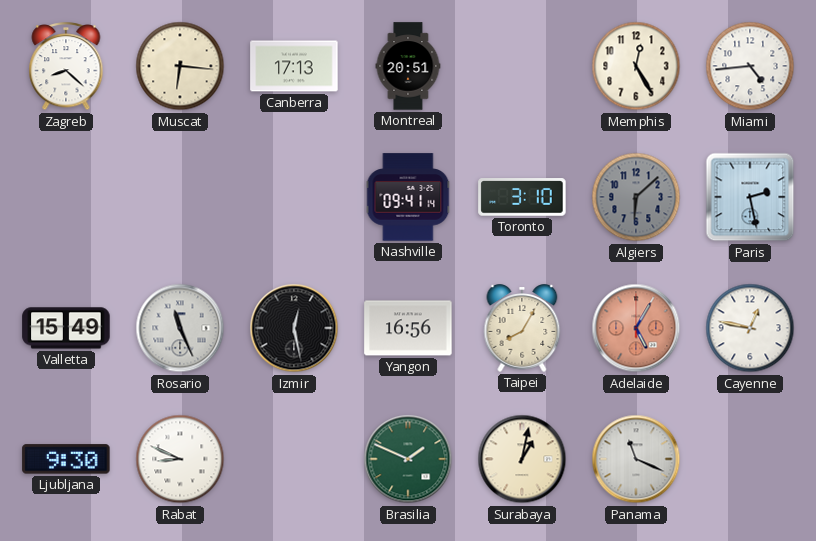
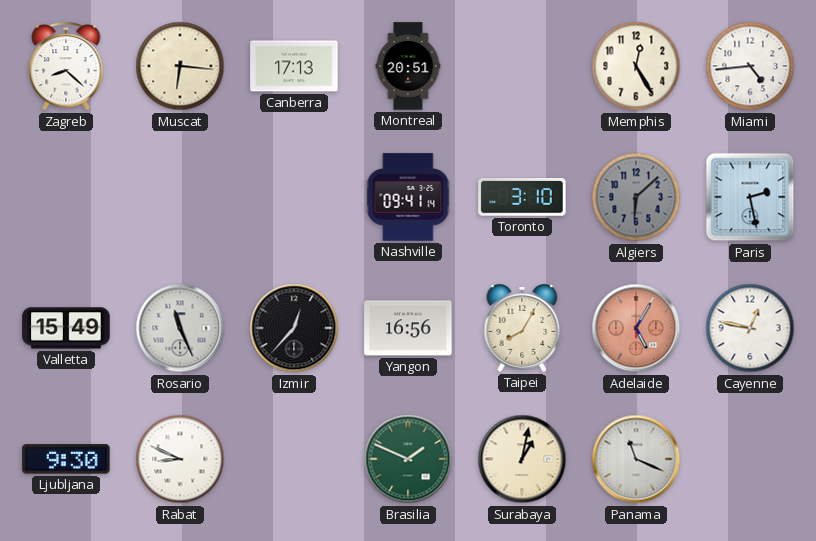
Izmir: 12:28 -> 12:37
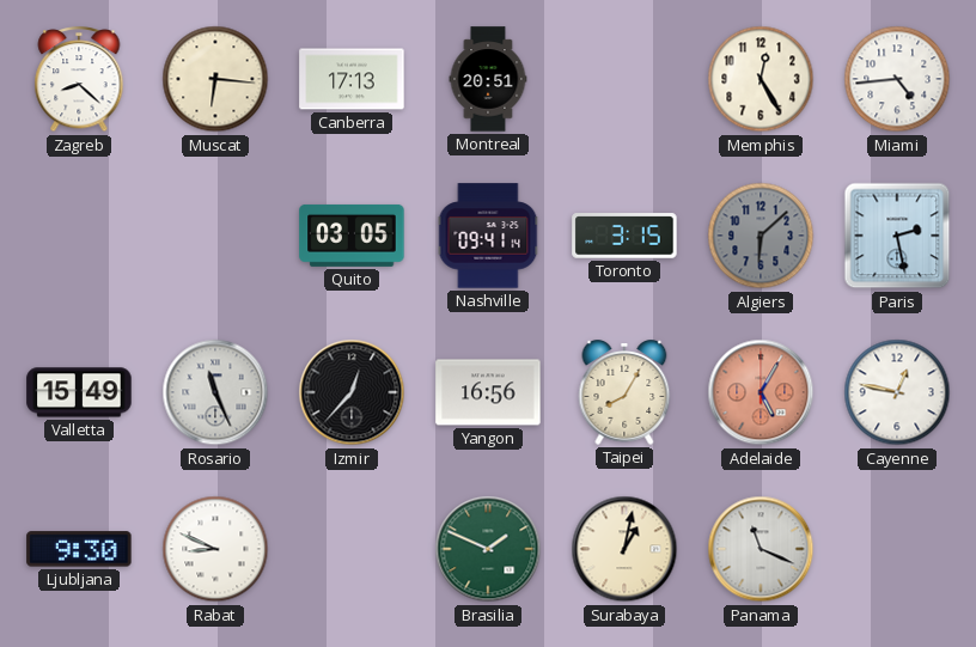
Quito: none -> 03:05
Toronto: 3:10 -> 3:15
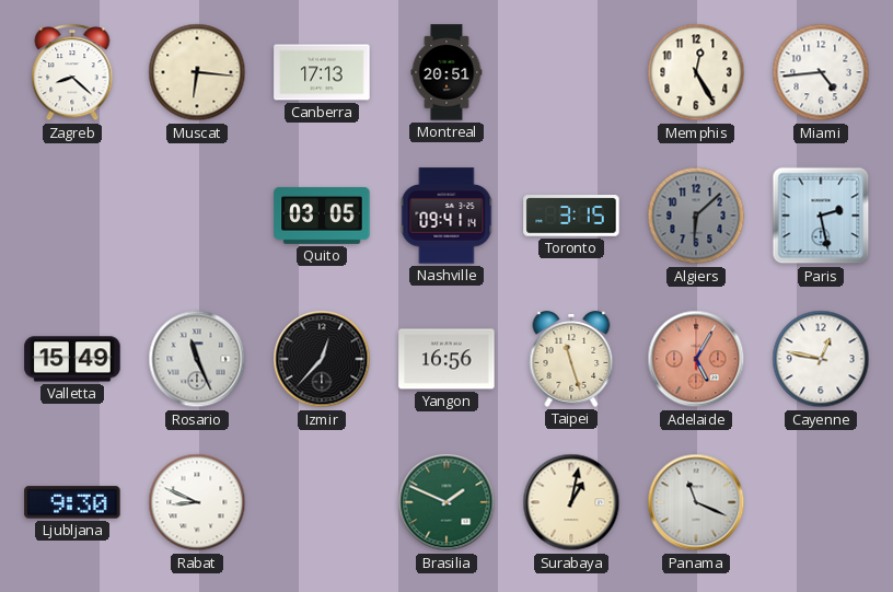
Taipei: 8:05 -> 11:27
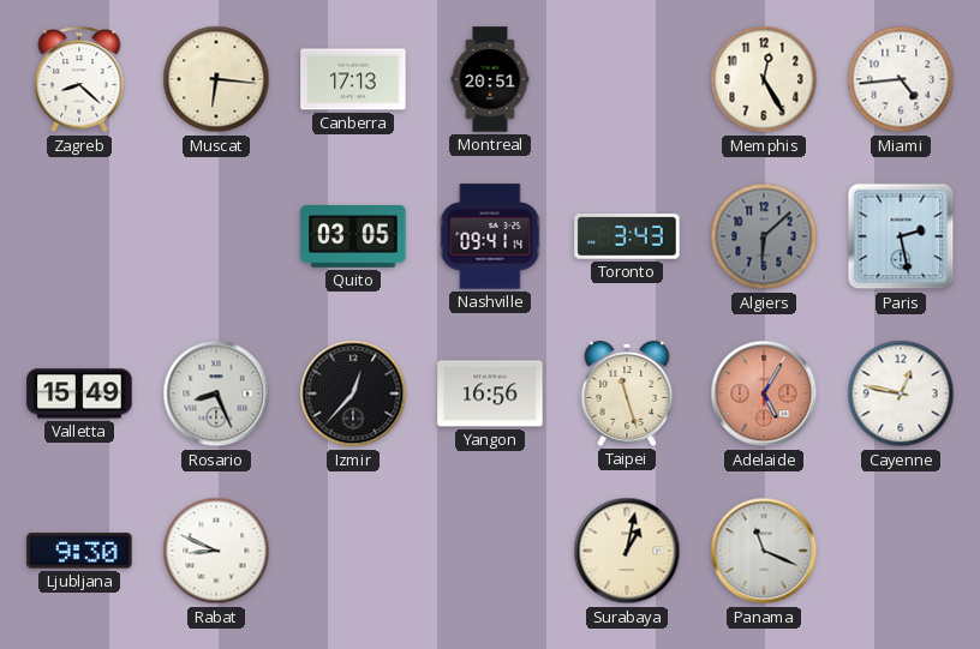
Toronto: 3:15 -> 3:43
Rosario: 11:26 -> 8:26
Brasilia: 1:49 -> none
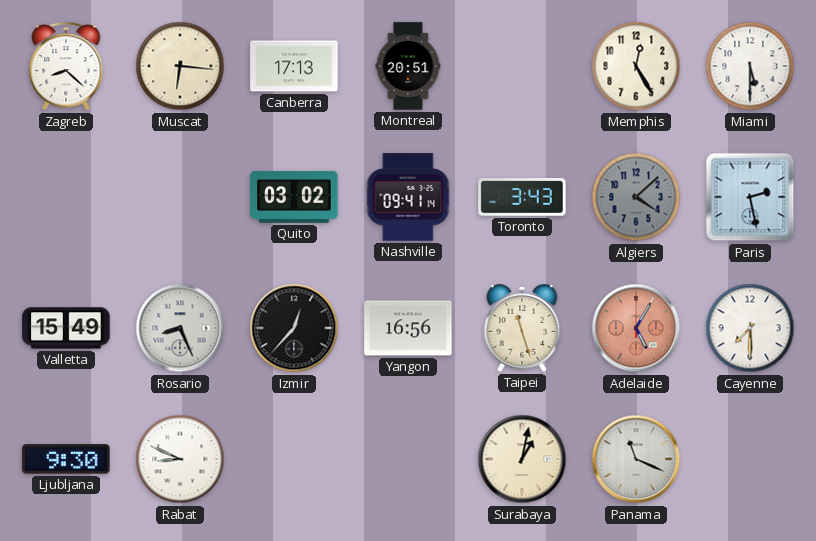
Miami: 4:44 -> 5:30
Quito: 03:05 -> 03:02
Algiers: 6:08 -> 4:08
Cayenne: 12:47 -> 7:30
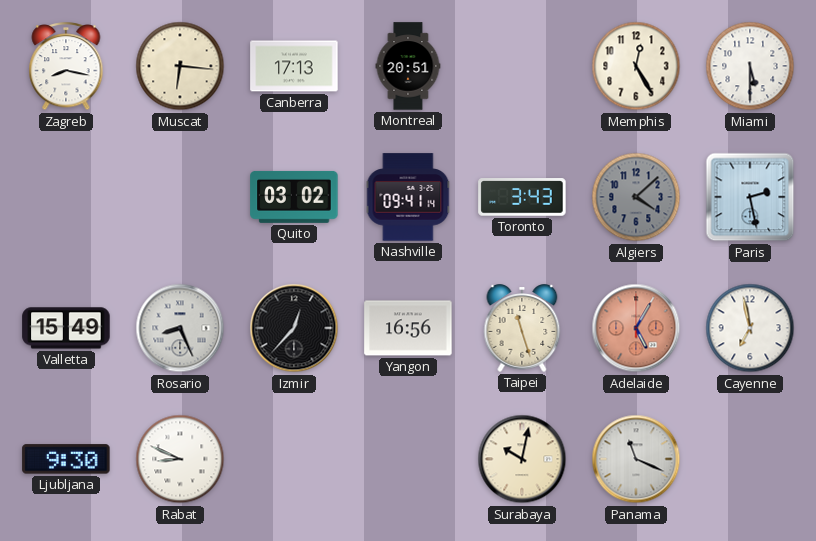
Zagreb: 8:22 -> 8:17
Cayenne: 7:30 -> 6:58
Surabaya: 1:02 -> 10:02
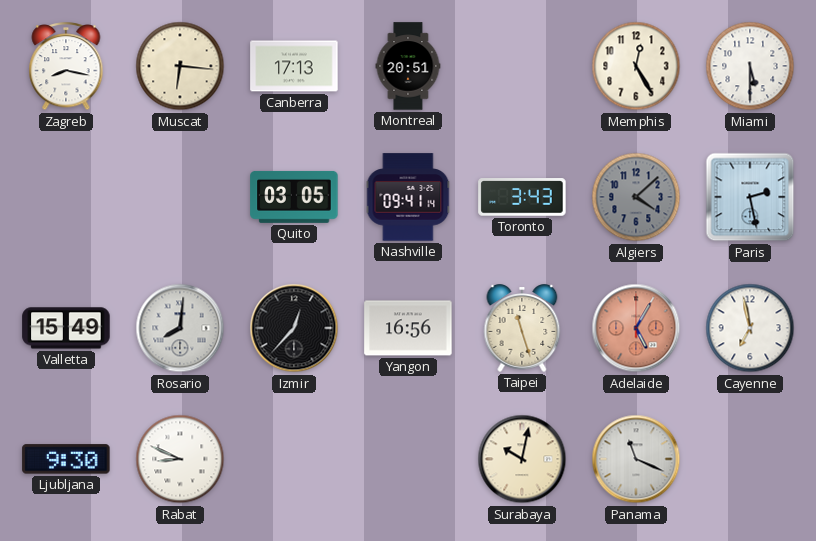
Quito: 03:02 -> 03:05
Rosario: 8:26 -> 8:01
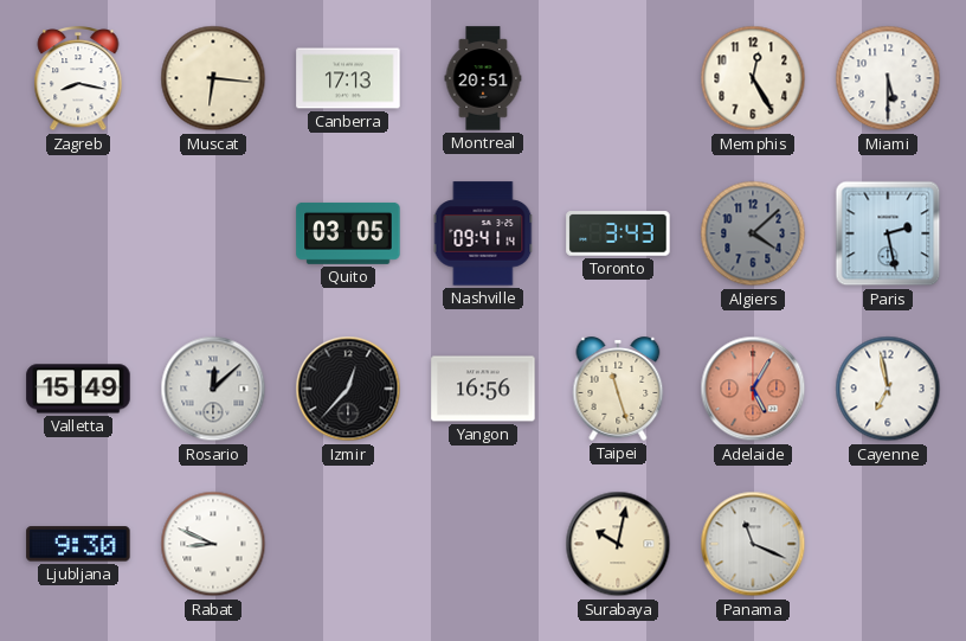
Rosario: 8:01 -> 12:08
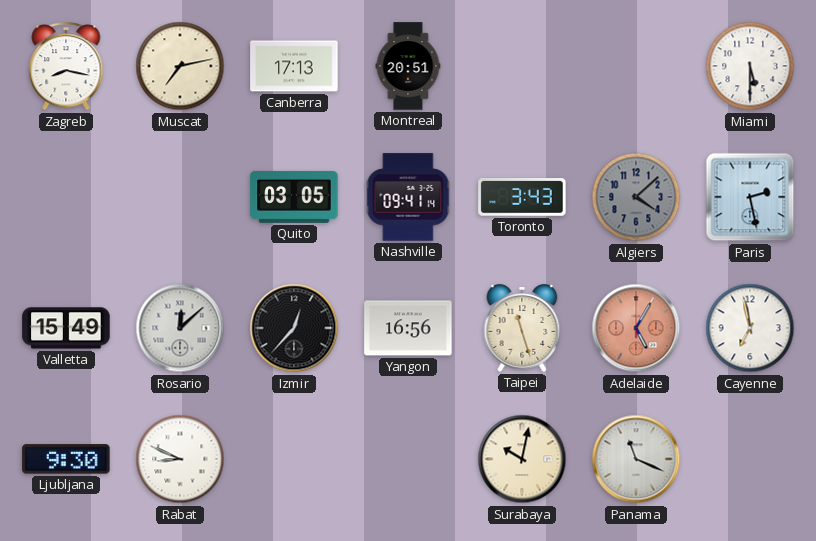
Muscat: 6:16 -> 7:13
Memphis: 12:25 -> none
